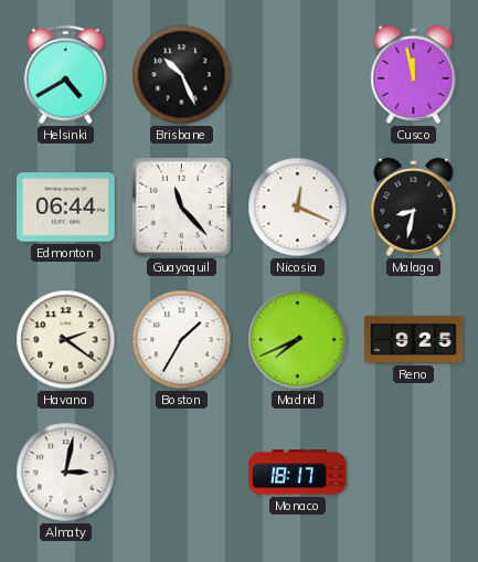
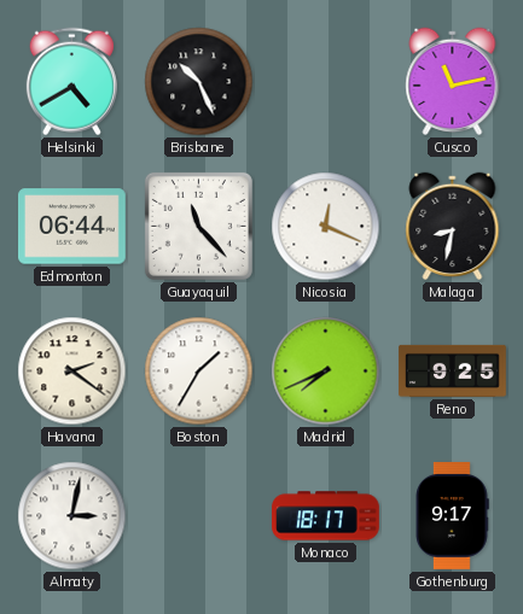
Cusco: 11:58 -> 11:13
Gothenburg: none -> 9:17
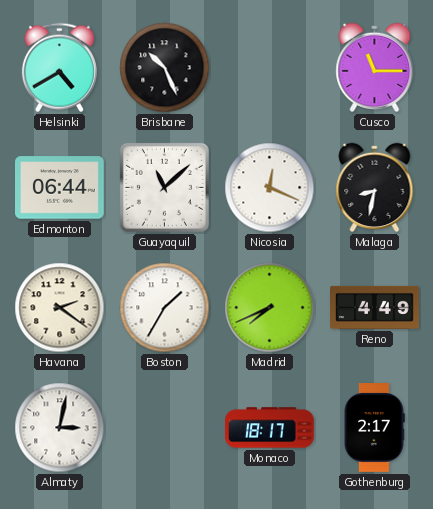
Cusco: 11:13 -> 11:15
Guayaquil: 11:23 -> 11:08
Reno: 9:25 -> 4:49
Gothenburg: 9:17 -> 2:17
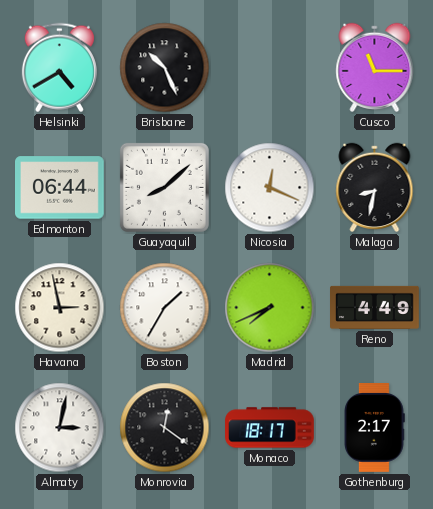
Guayaquil: 11:08 -> 8:08
Havana: 2:21 -> 2:58
Monrovia: none -> 12:21
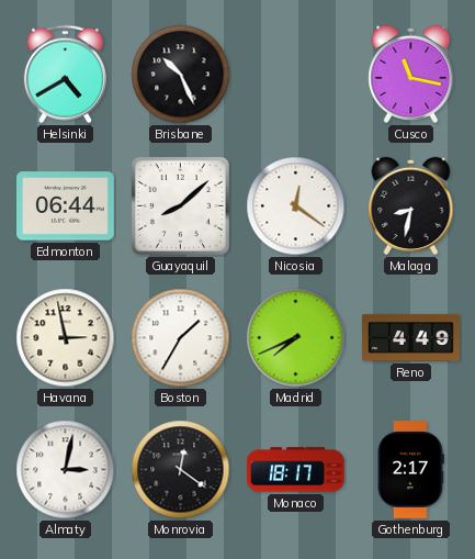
Cusco: 11:15 -> 11:17
Nicosia: 12:19 -> 12:21
